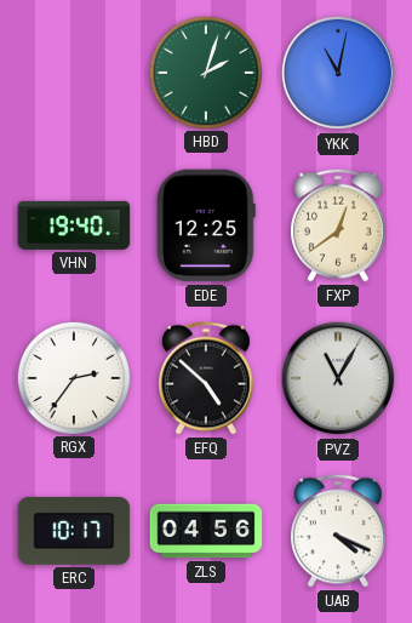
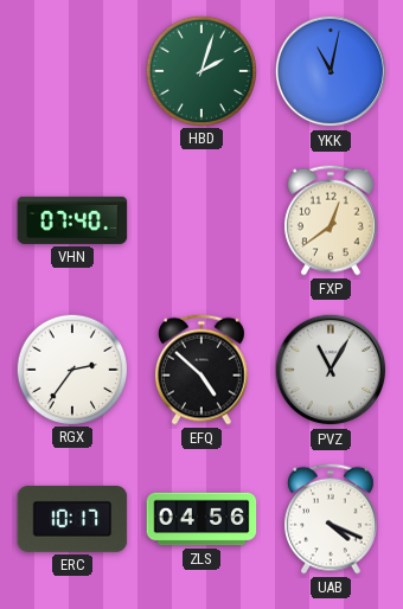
VHN: 19:40 -> 07:40
EDE: 12:25 -> none
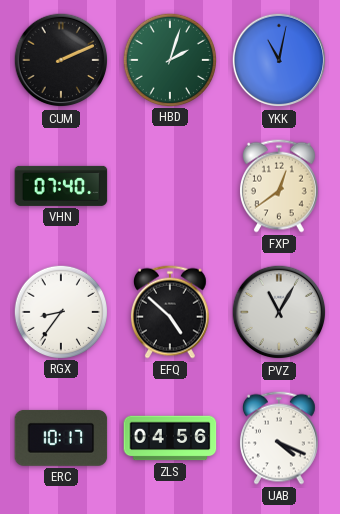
CUM: none -> 2:11
RGX: 2:36 -> 8:36
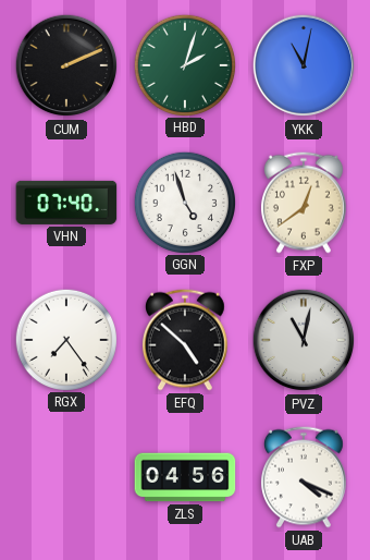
GGN: none -> 4:57
RGX: 8:36 -> 7:24
PVZ: 11:05 -> 11:02
ERC: 10:17 -> none
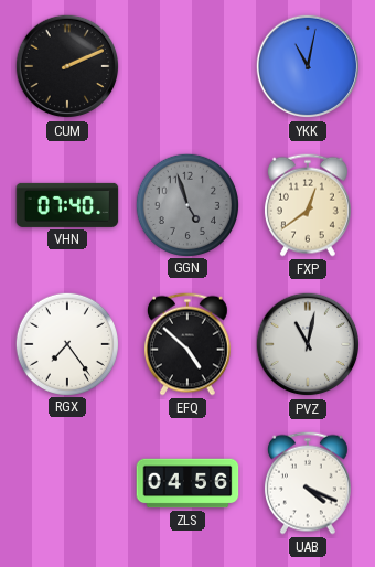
HBD: 2:03 -> none
GGN dial: white -> grey
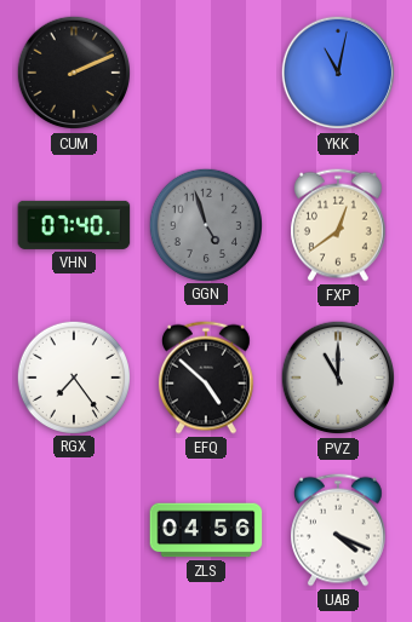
PVZ: 11:02 -> 11:00
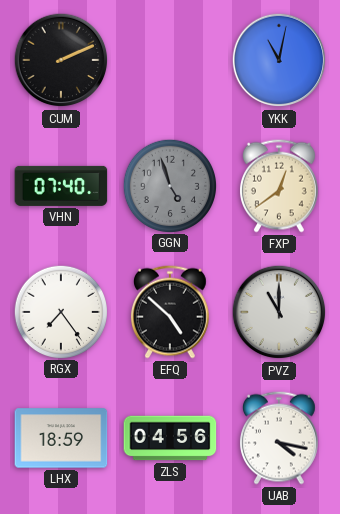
LHX: none -> 18:59
UAB: 4:19 -> 4:17
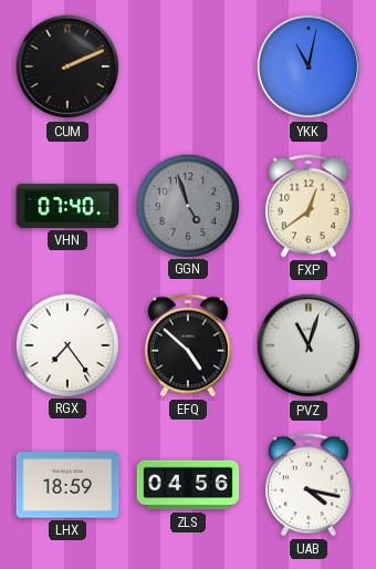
PVZ: 11:00 -> 11:03
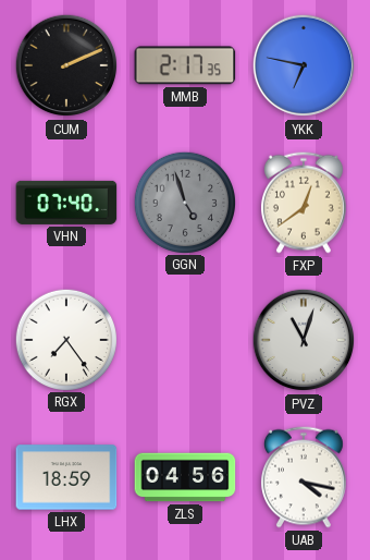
MMB: none -> 2:17
YKK: 11:02 -> 6:47
EFQ: 4:52 -> none
